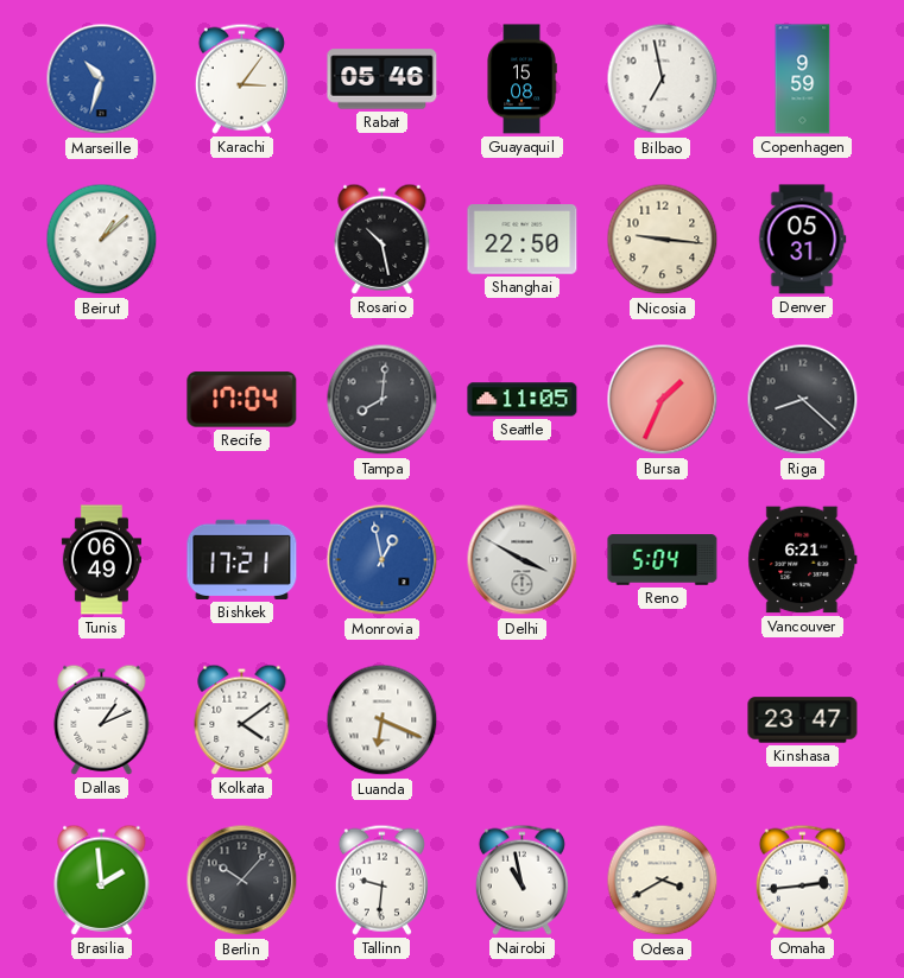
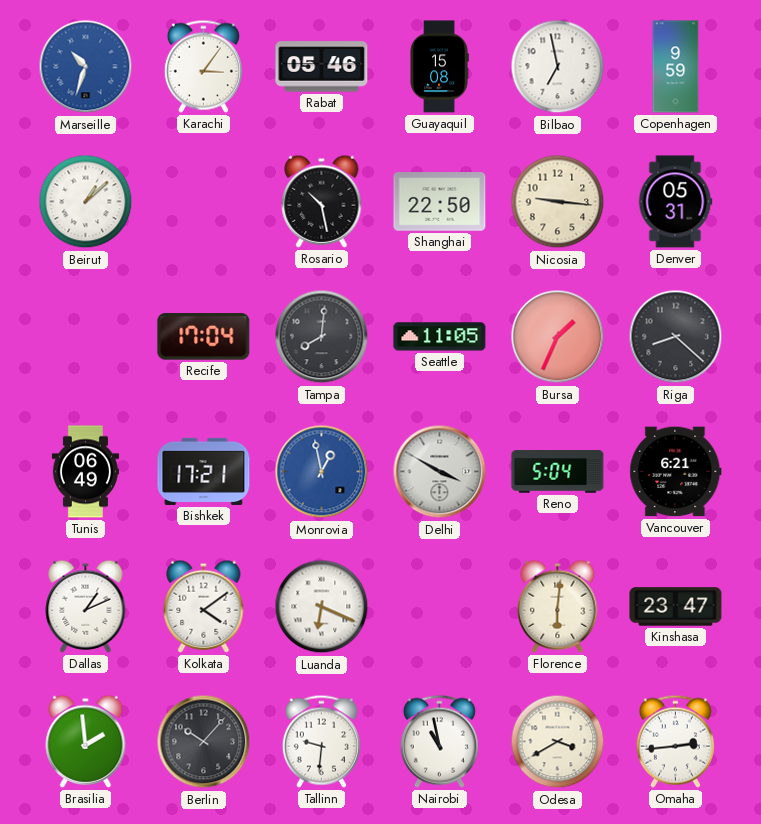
Florence: none -> 6:01
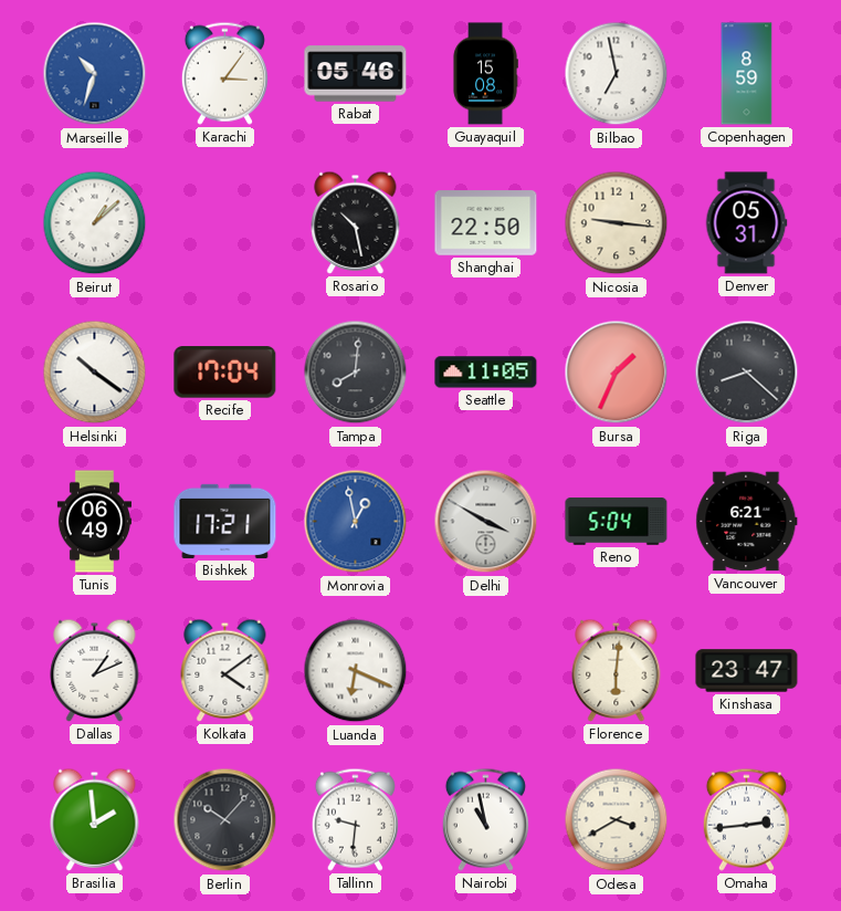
Copenhagen: 9:59 -> 8:59
Helsinki: none -> 10:21
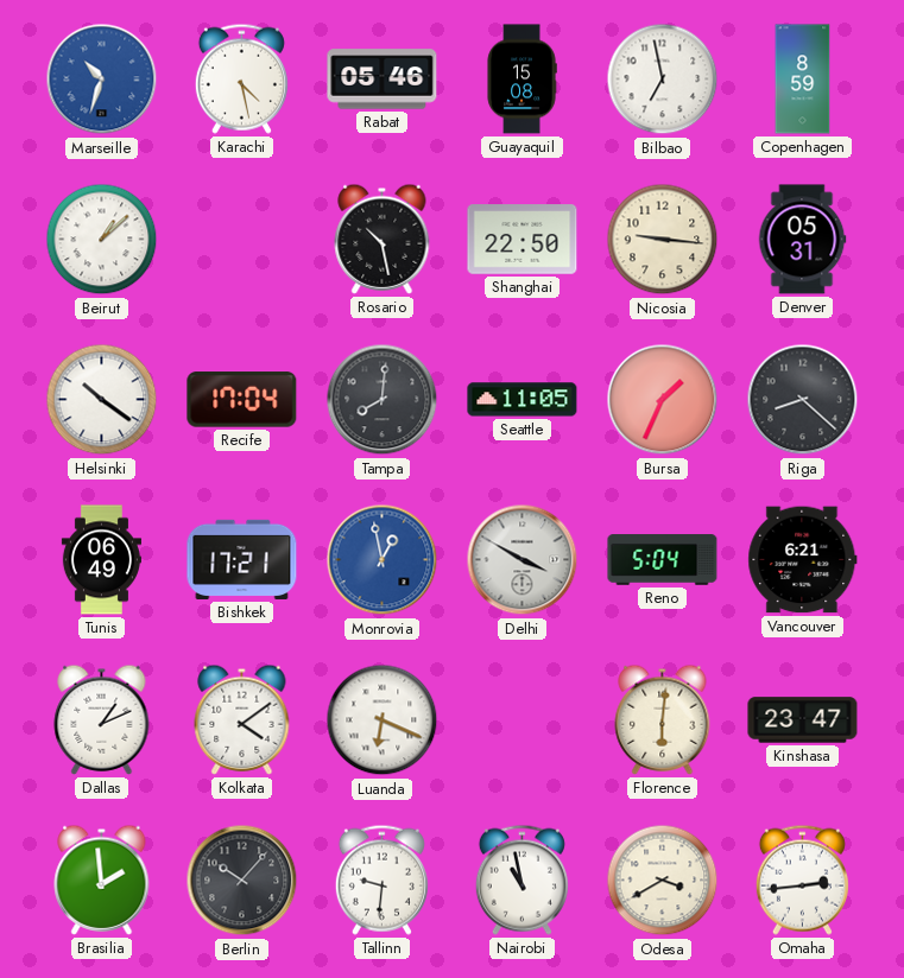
Karachi: 3:06 -> 4:28
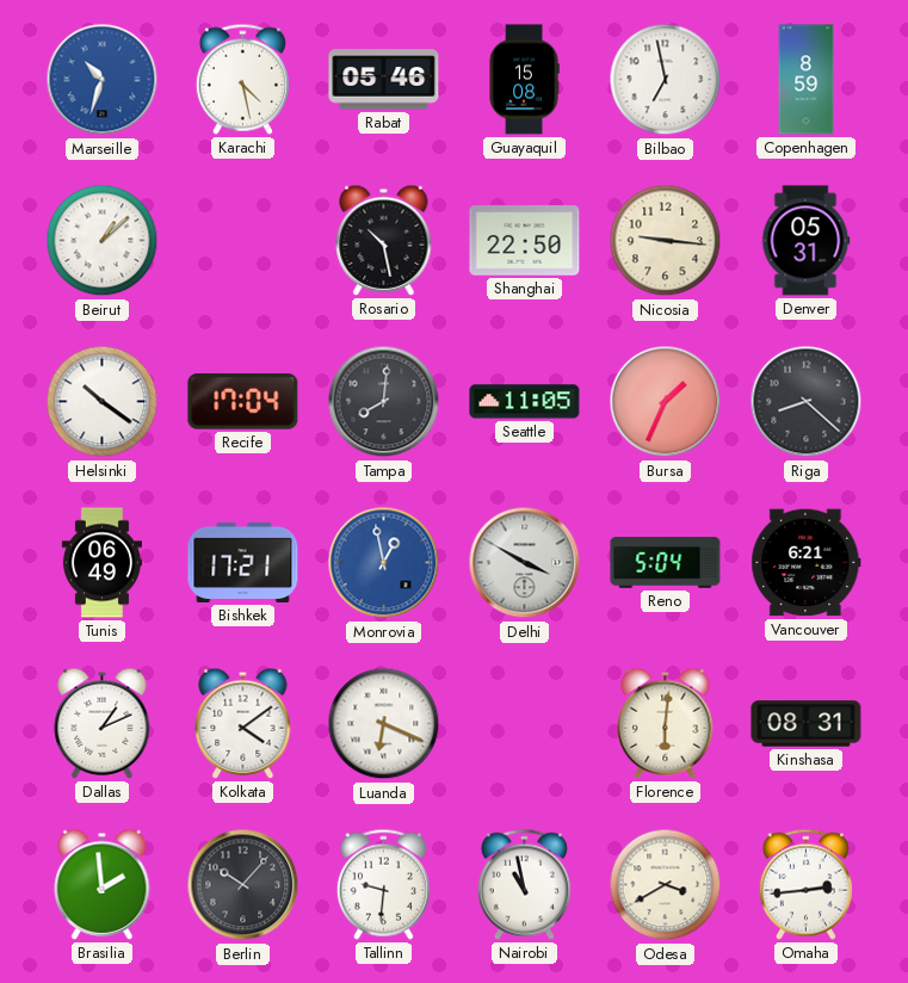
Kinshasa: 23:47 -> 08:31
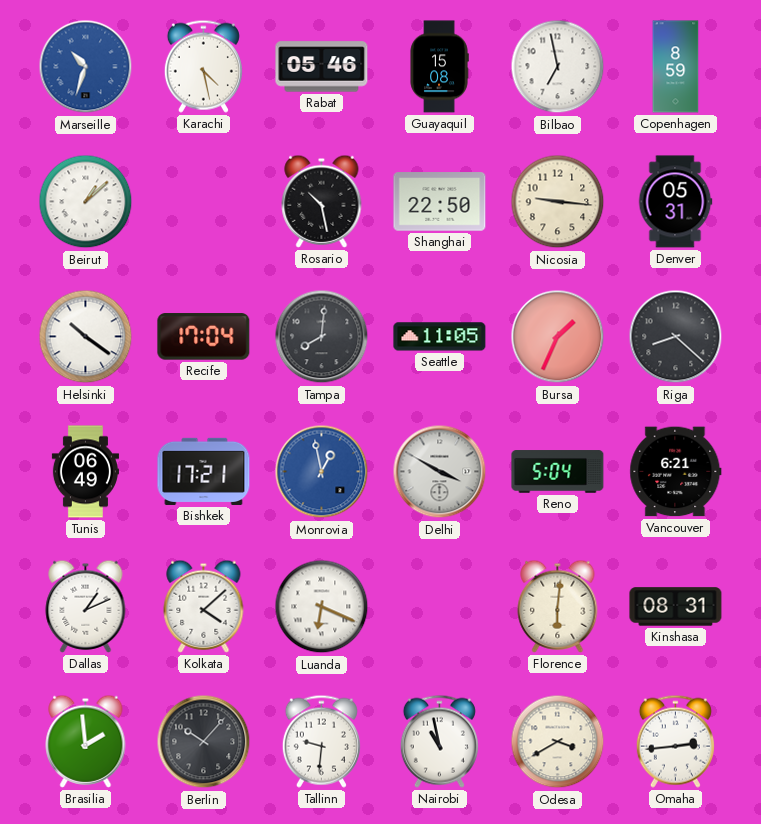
Kolkata: 4:09 -> 4:08
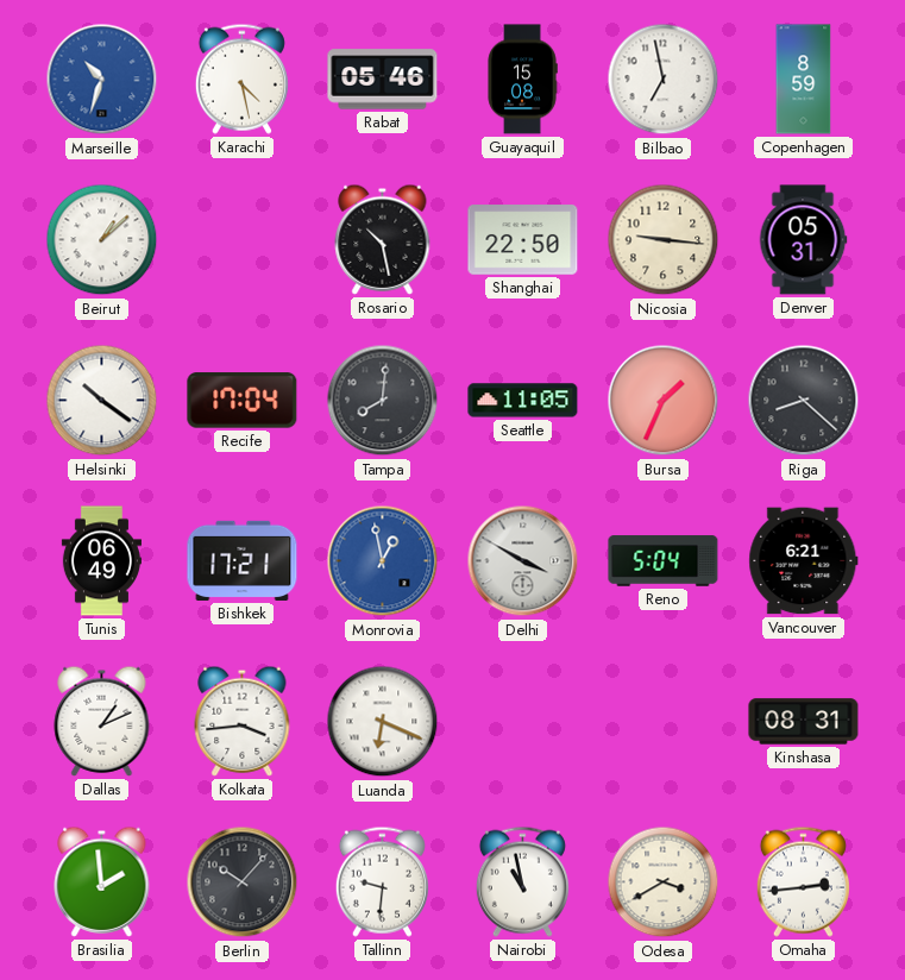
Kolkata: 4:08 -> 3:44
Florence: 6:01 -> none
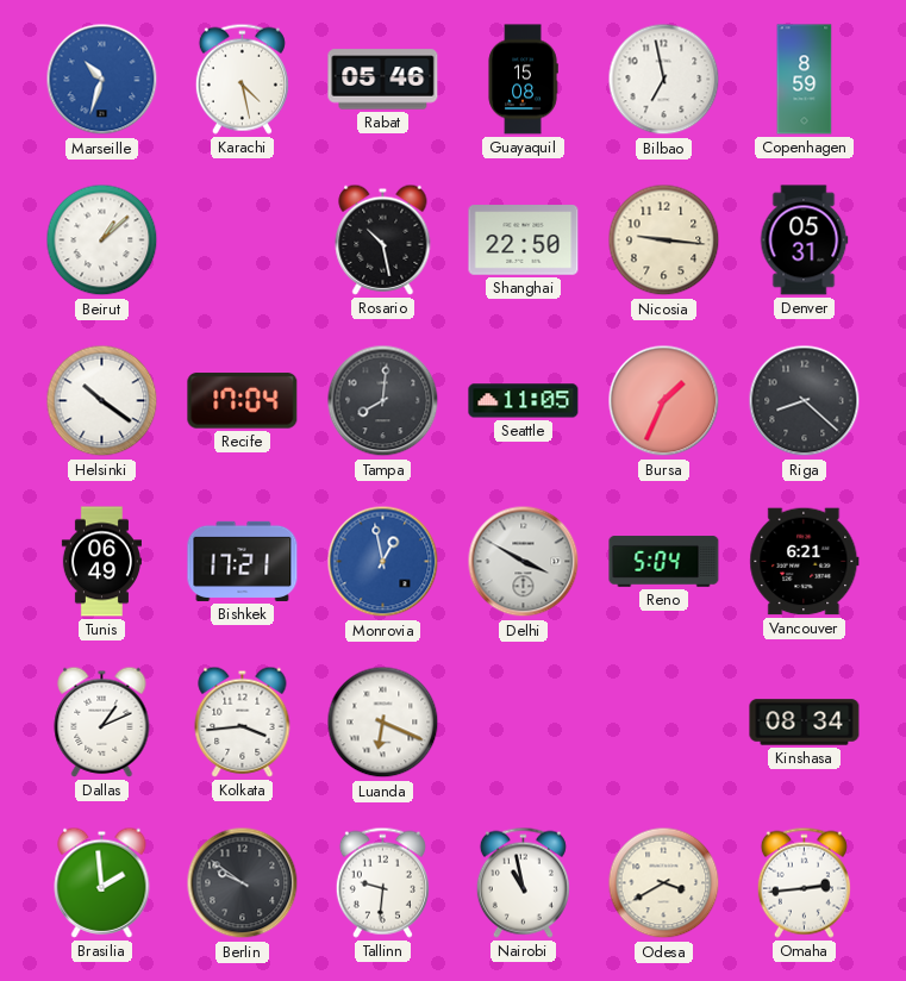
Kinshasa: 08:31 -> 08:34
Berlin: 10:07 -> 9:51
